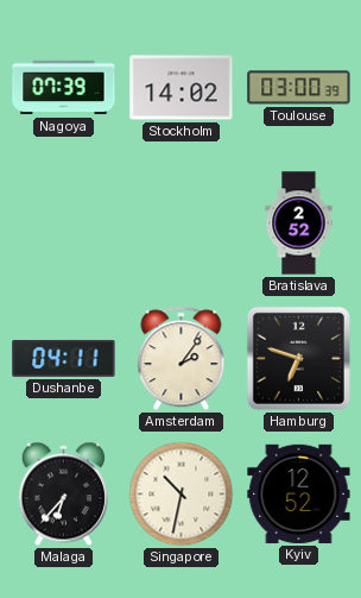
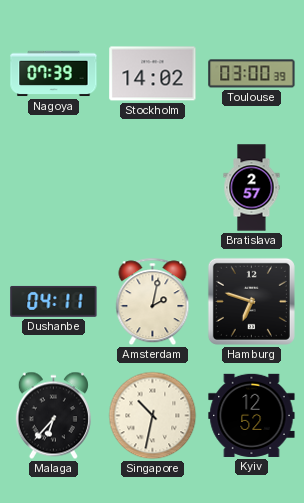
Bratislava: 2:52 -> 2:57
Amsterdam: 2:06 -> 2:02
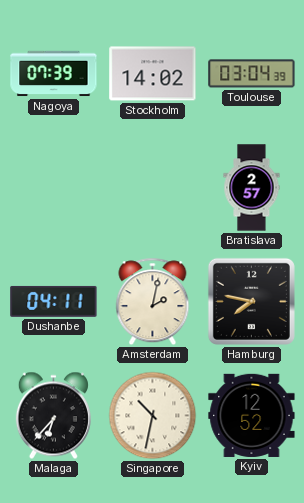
Toulouse: 03:00 -> 03:04
Hamburg: 6:48 -> 7:47
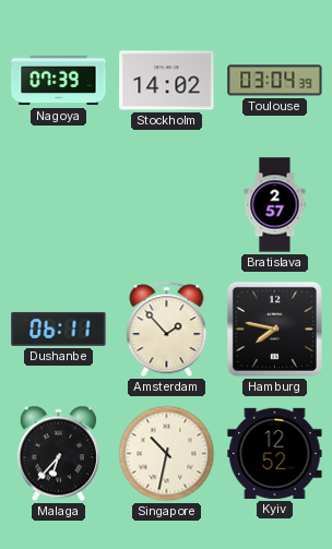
Dushanbe: 04:11 -> 06:11
Amsterdam: 2:02 -> 1:53
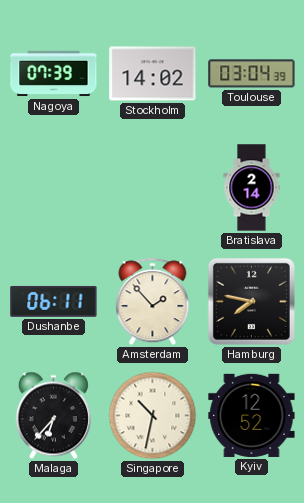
Bratislava: 2:57 -> 2:14
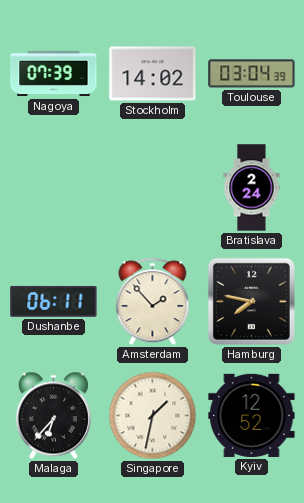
Bratislava: 2:14 -> 2:24
Singapore: 10:32 -> 1:32
